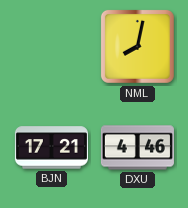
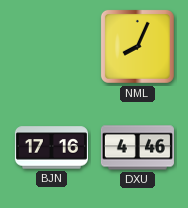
NML: 8:02 -> 8:04
BJN: 17:21 -> 17:16
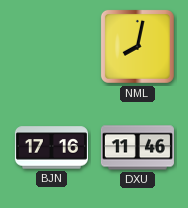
NML: 8:04 -> 8:02
DXU: 4:46 -> 11:46
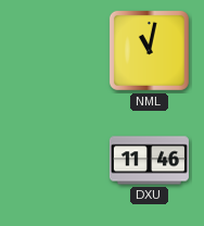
NML: 8:02 -> 11:02
BJN: 17:16 -> none
